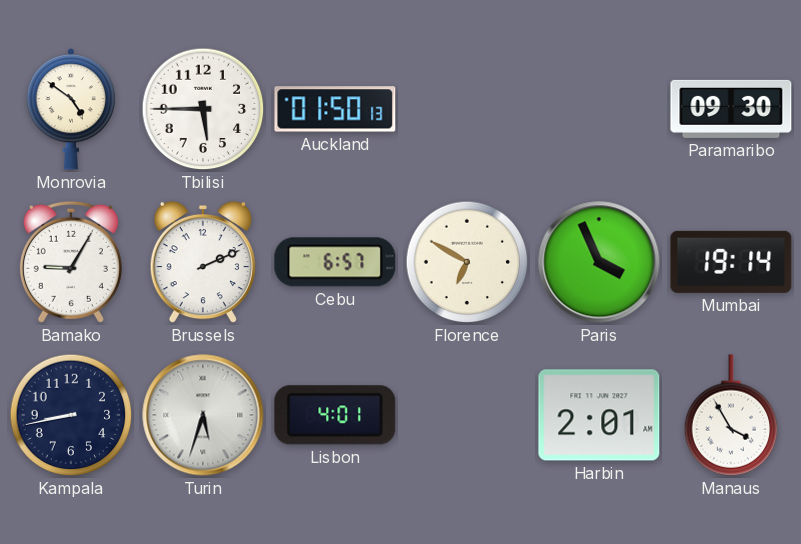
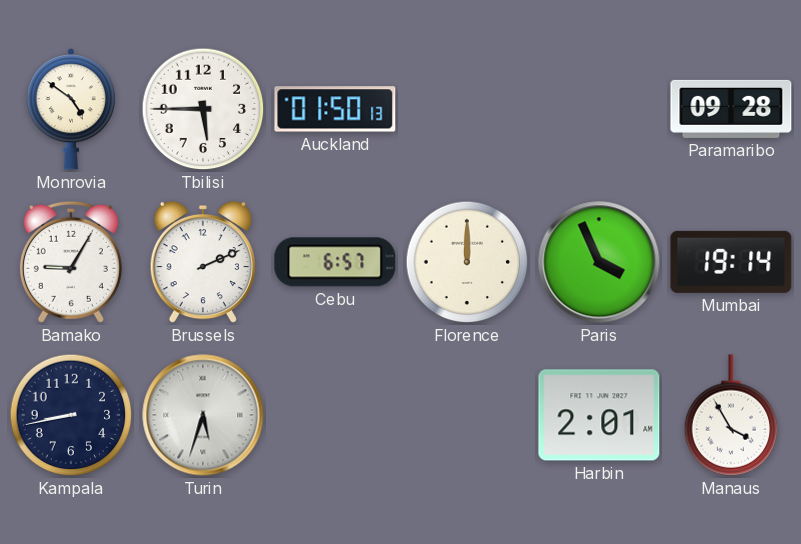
Paramaribo: 09:30 -> 09:28
Florence: 6:50 -> 12:00
Lisbon: 4:01 -> none
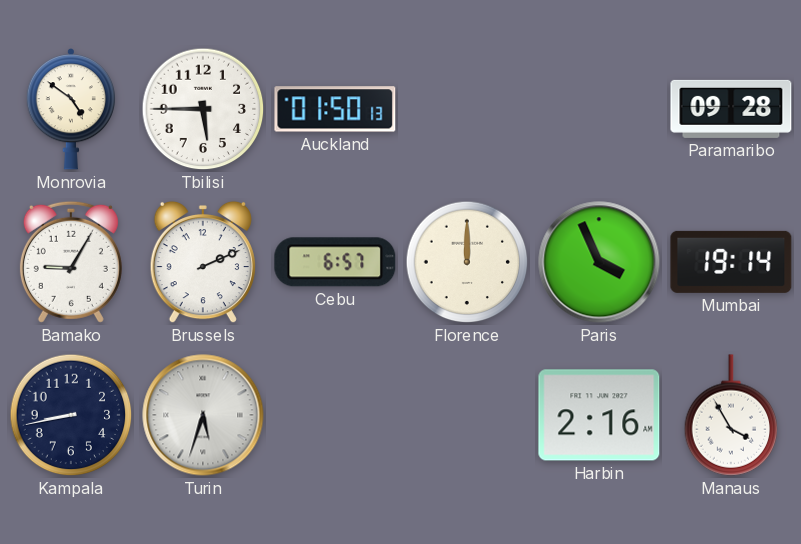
Harbin: 2:01 -> 2:16
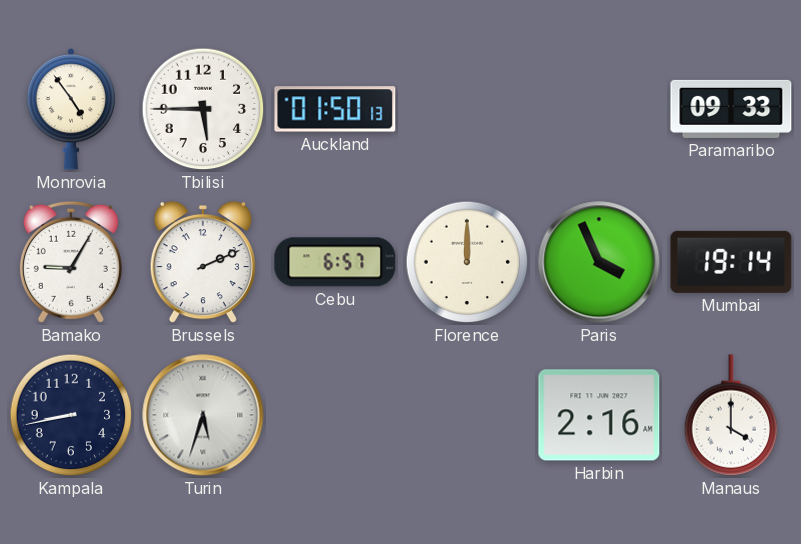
Monrovia: 4:51 -> 4:54
Paramaribo: 09:28 -> 09:33
Manaus: 3:55 -> 4:00
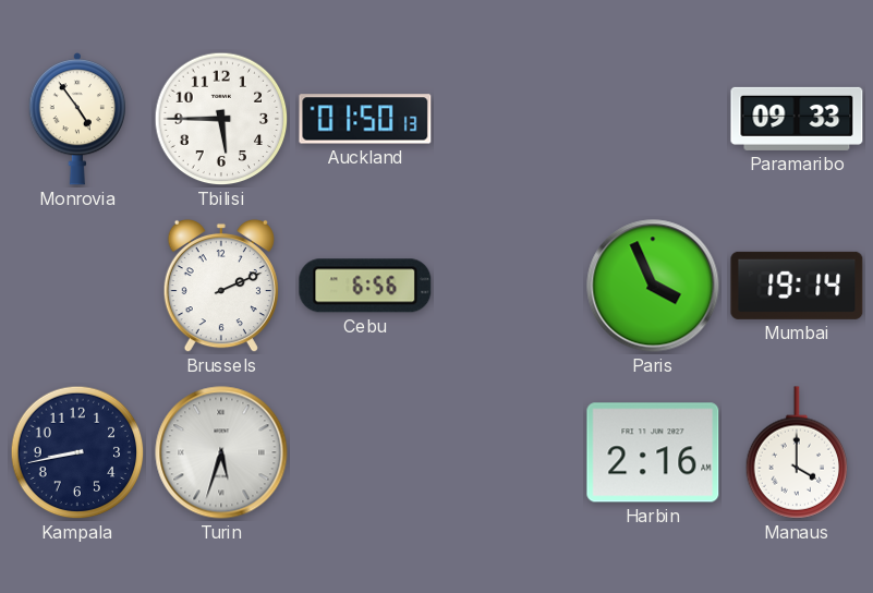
Bamako: 9:05 -> none
Cebu: 6:57 -> 6:56
Florence: 12:00 -> none
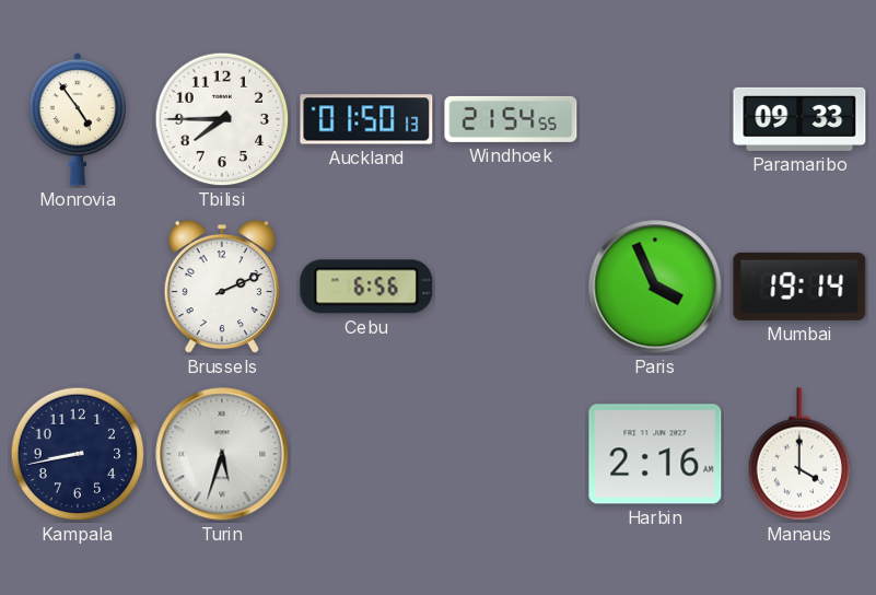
Tbilisi: 5:45 -> 7:45
Windhoek: none -> 21:54
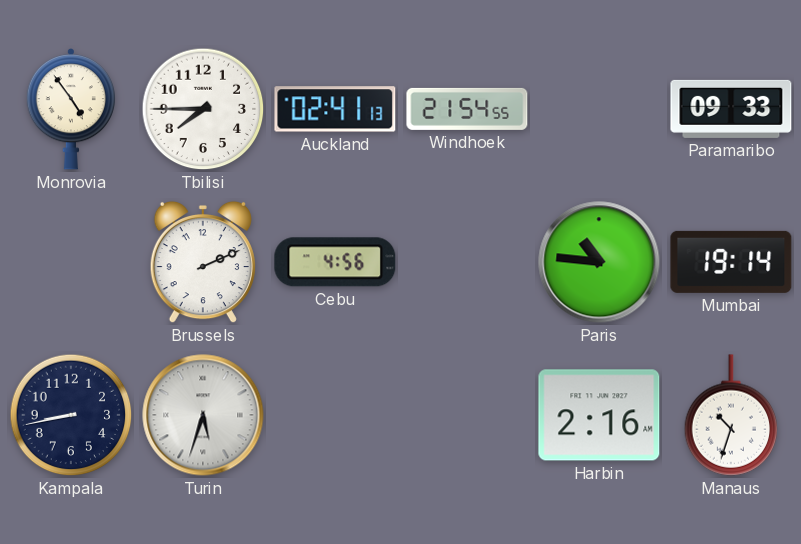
Auckland: 01:50 -> 02:41
Cebu: 6:56 -> 4:56
Paris: 3:56 -> 10:46
Manaus: 4:00 -> 10:33
